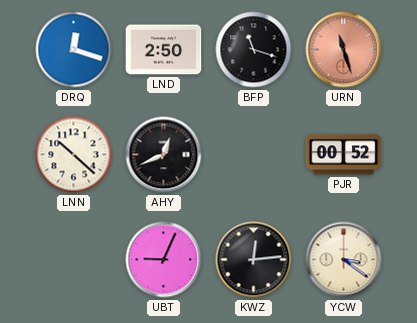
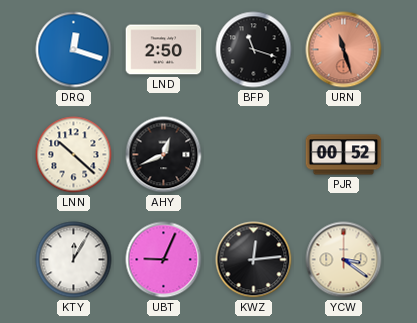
KTY: none -> 12:05
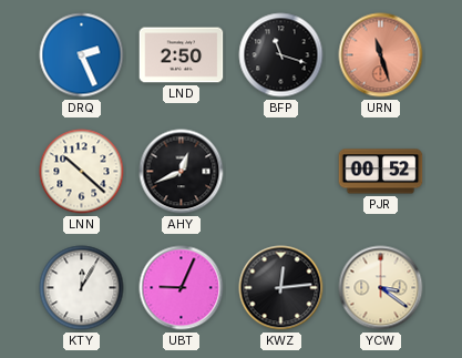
DRQ: 12:18 -> 2:26
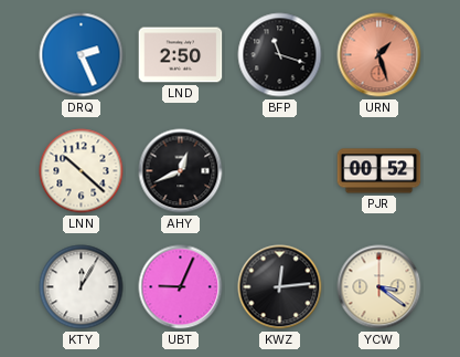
URN: 11:27 -> 1:27
